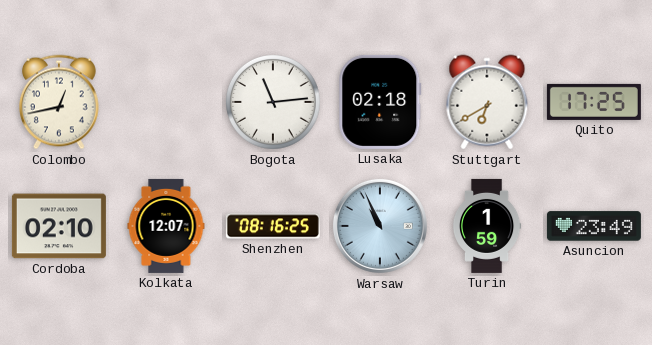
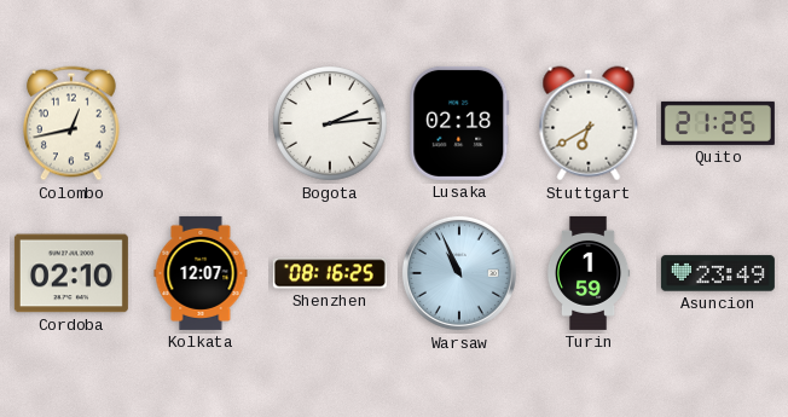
Bogota: 11:14 -> 2:14
Quito: 17:25 -> 21:25
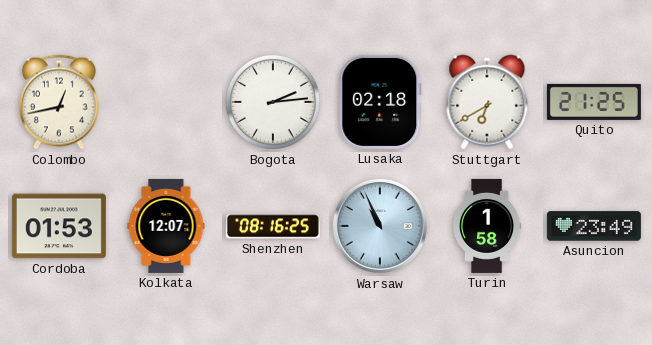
Cordoba: 02:10 -> 01:53
Turin: 1:59 -> 1:58
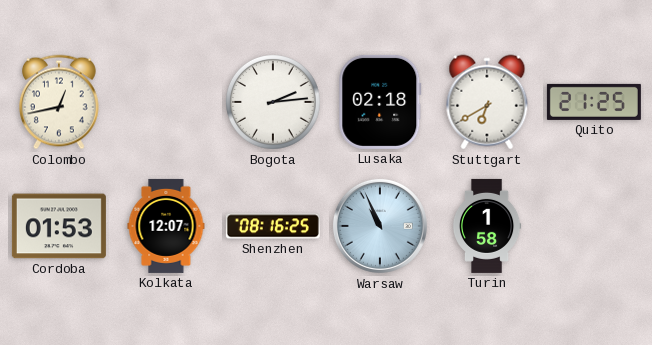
Asuncion: 23:49 -> none
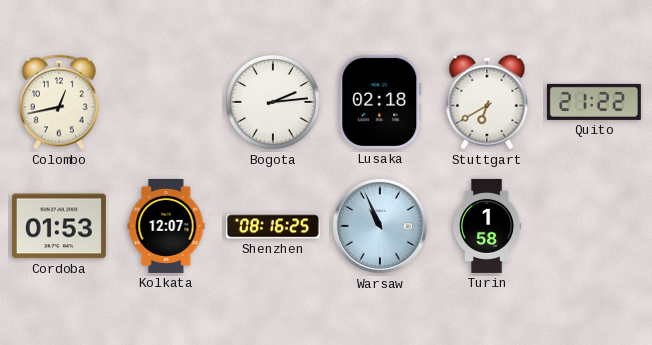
Quito: 21:25 -> 21:22
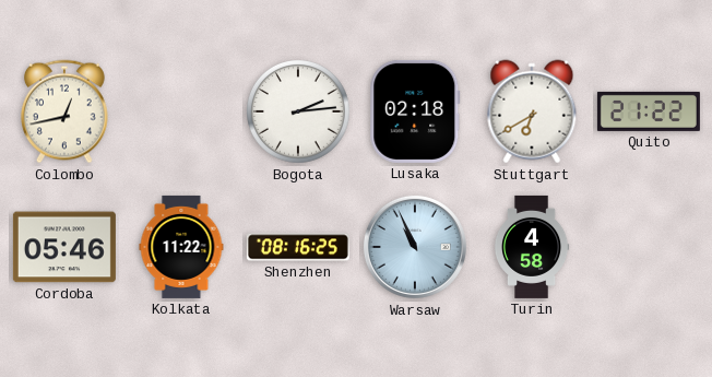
Cordoba: 01:53 -> 05:46
Kolkata: 12:07 -> 11:22
Turin: 1:58 -> 4:58
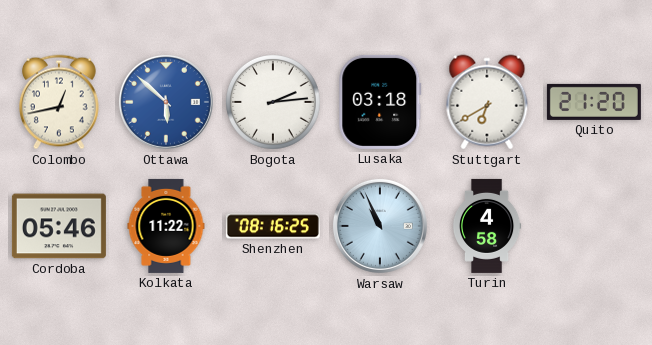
Ottawa: none -> 5:52
Lusaka: 02:18 -> 03:18
Quito: 21:22 -> 21:20
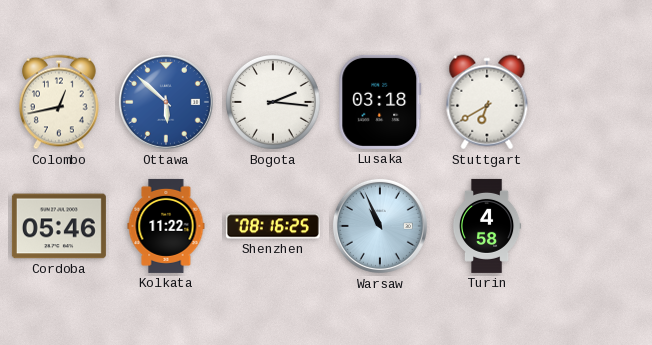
Bogota: 2:14 -> 2:16
Quito: 21:20 -> none
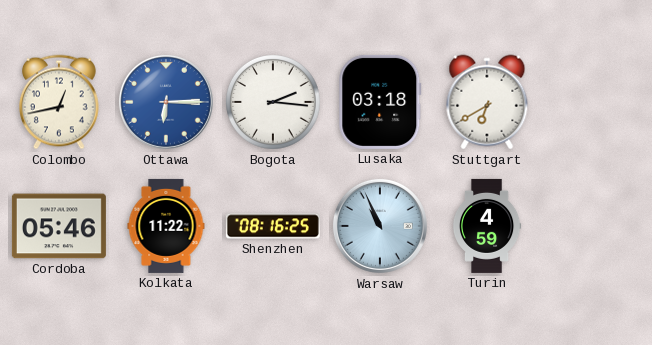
Ottawa: 5:52 -> 6:15
Turin: 4:58 -> 4:59
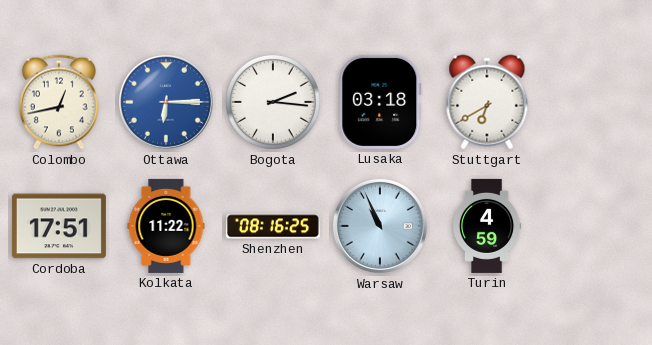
Cordoba: 05:46 -> 17:51
